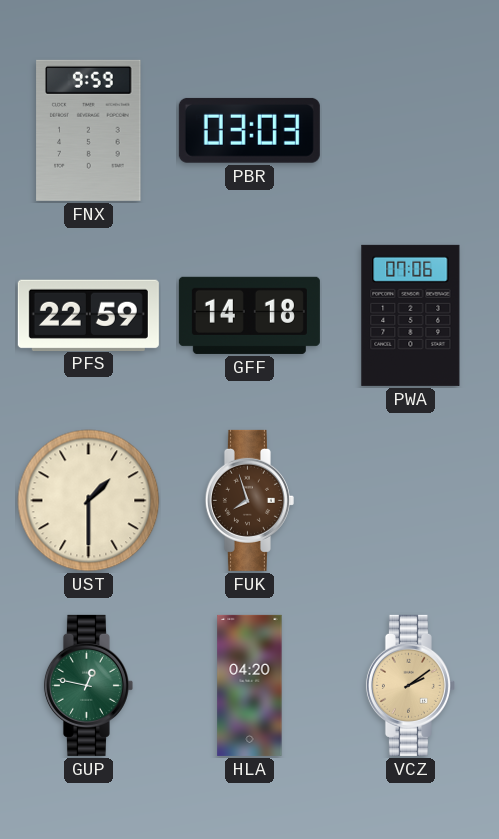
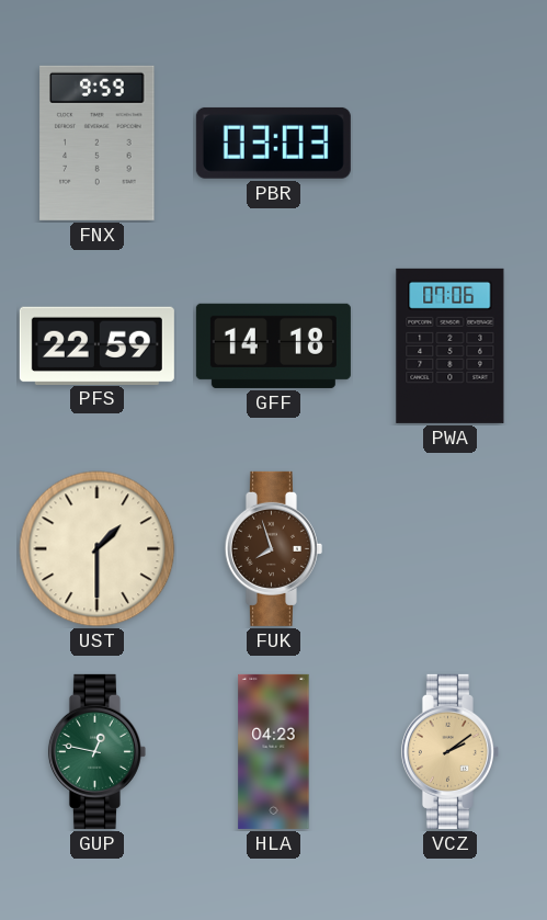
HLA: 04:20 -> 04:23
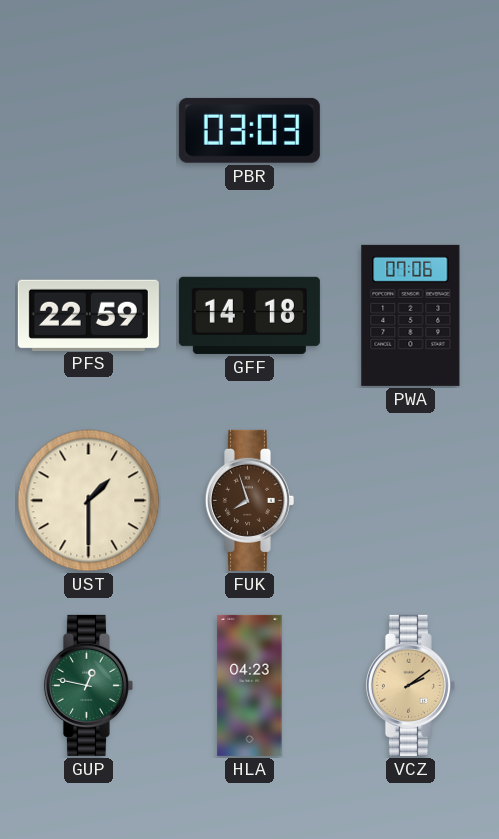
FNX: 9:59 -> none
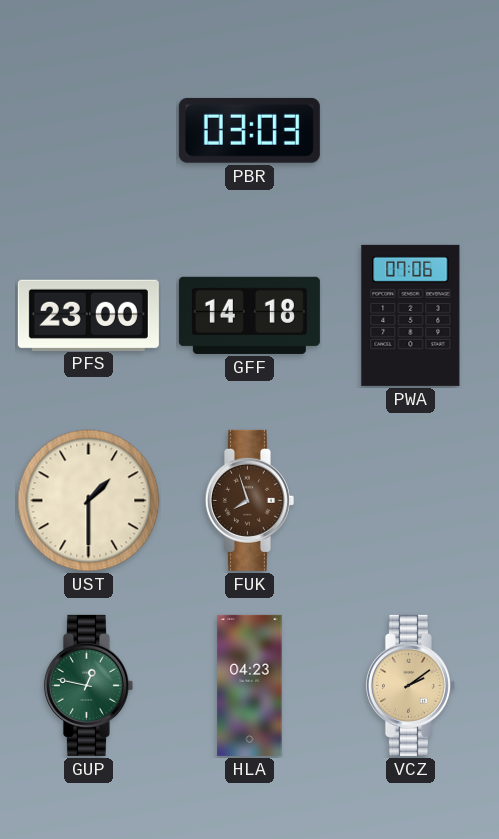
PFS: 22:59 -> 23:00
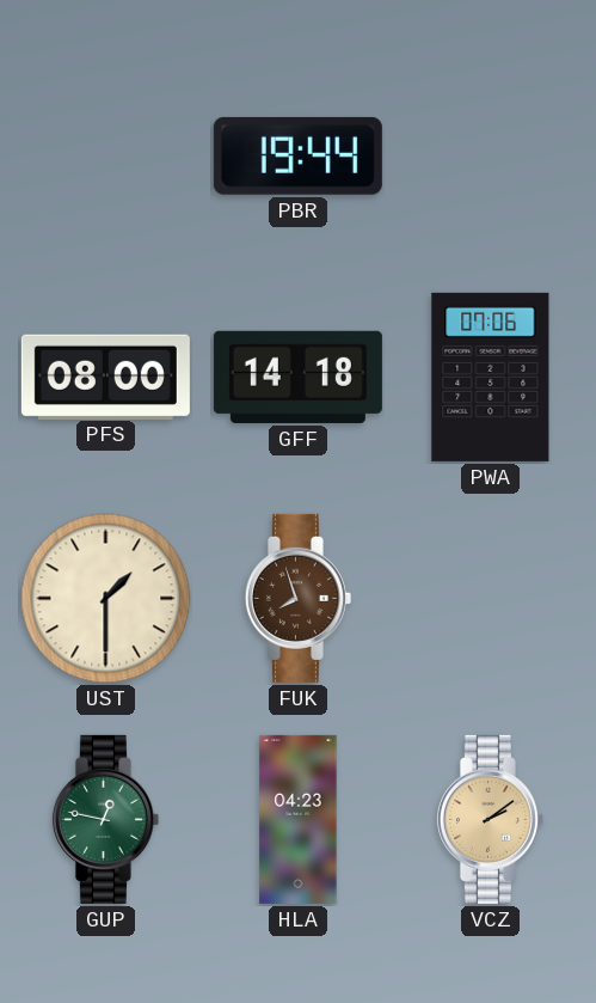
PBR: 03:03 -> 19:44
PFS: 23:00 -> 08:00
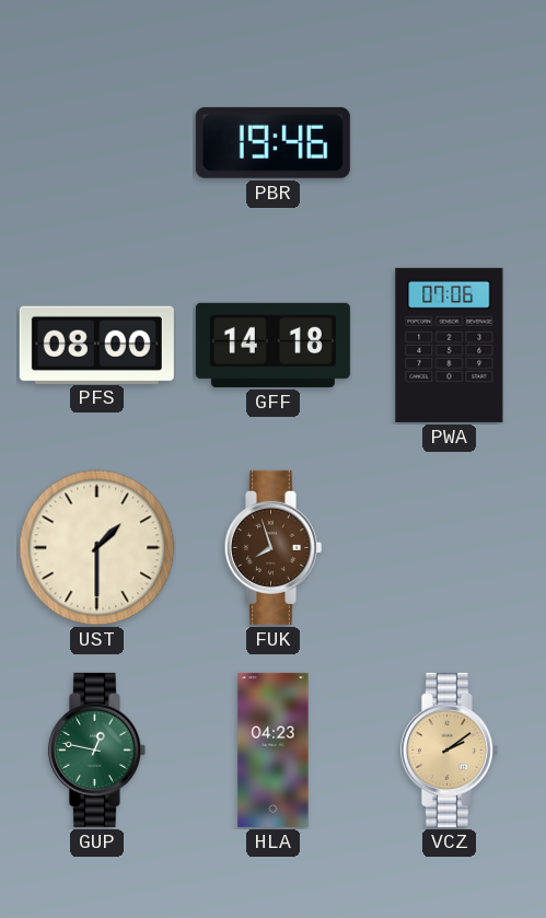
PBR: 19:44 -> 19:46
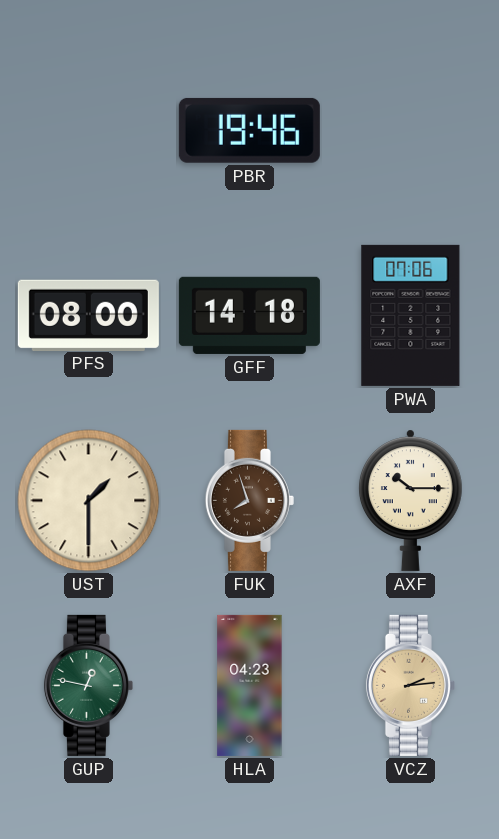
AXF: none -> 10:15
VCZ: 2:09 -> 2:14
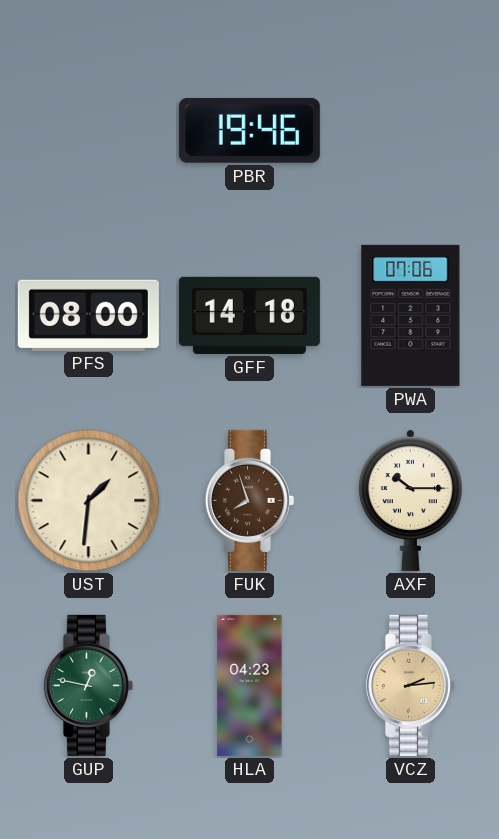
UST: 1:30 -> 1:31
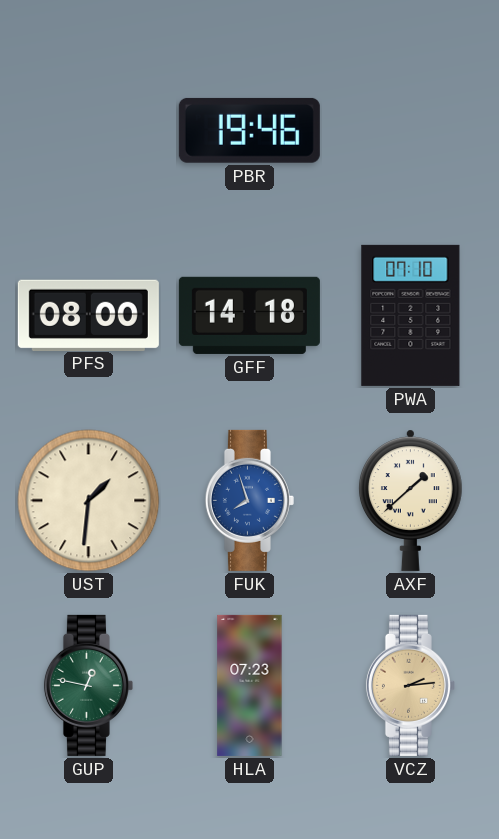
PWA: 07:06 -> 07:10
FUK dial: brown -> blue
AXF: 10:15 -> 1:38
HLA: 04:23 -> 07:23
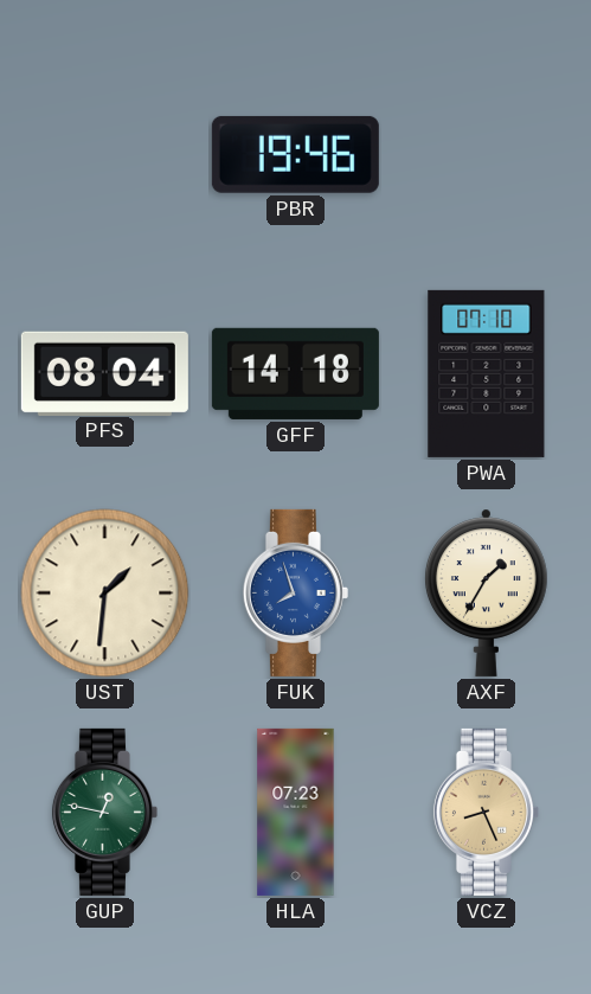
PFS: 08:00 -> 08:04
AXF: 1:38 -> 1:35
VCZ: 2:14 -> 8:26
